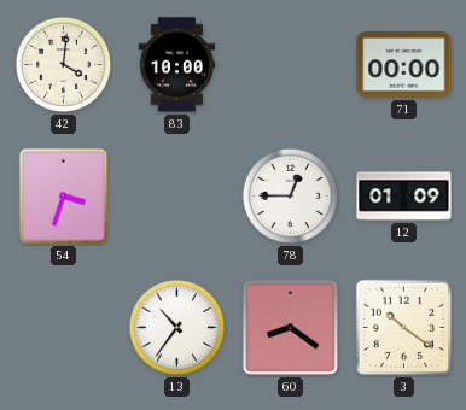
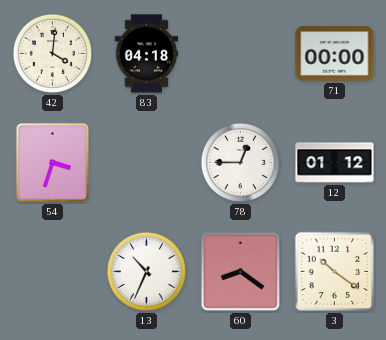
83: 10:00 -> 04:18
12: 01:09 -> 01:12
13: 10:36 -> 10:34
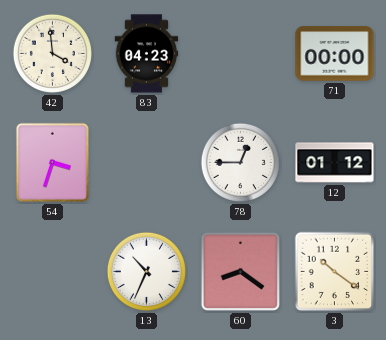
42: 4:01 -> 3:59
83: 04:18 -> 04:23
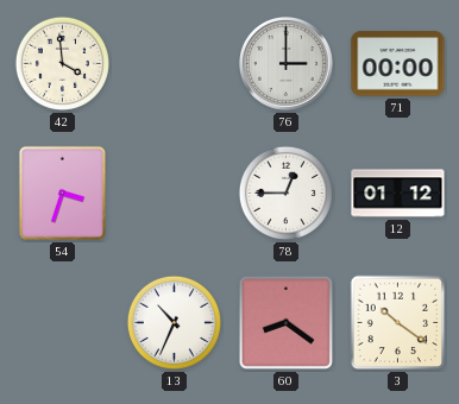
83: 04:23 -> none
76: none -> 3:00
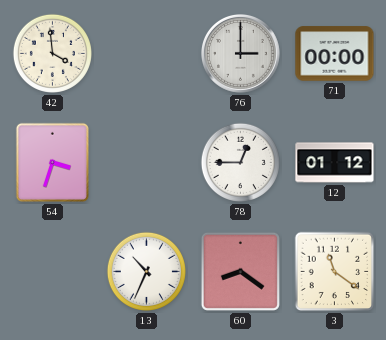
3: 10:21 -> 11:21
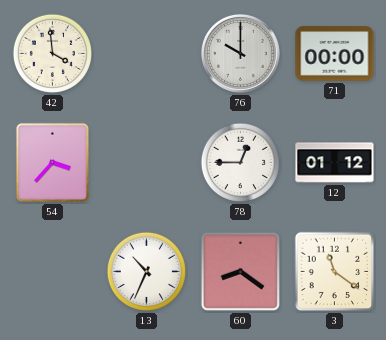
76: 3:00 -> 10:00
54: 3:33 -> 3:37
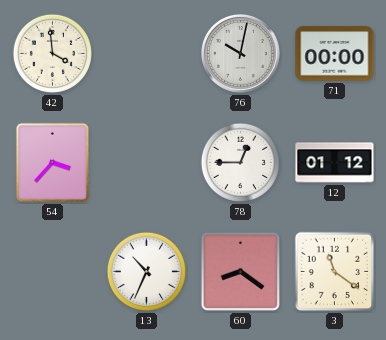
76: 10:00 -> 10:02
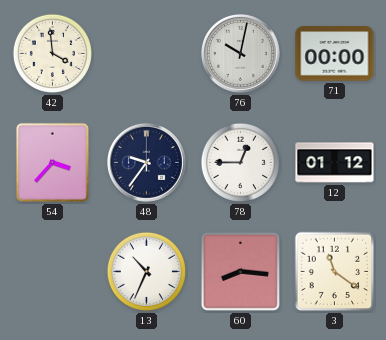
48: none -> 9:36
60: 8:21 -> 8:16
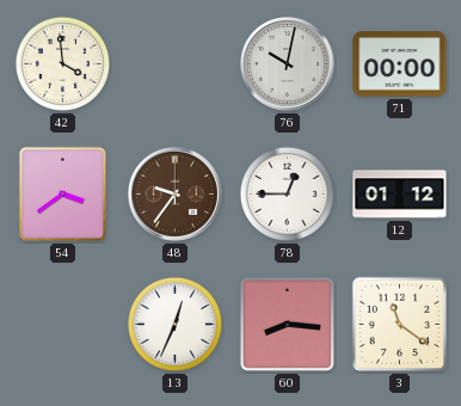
54: 3:37 -> 3:39
48 dial: navy -> brown
13: 10:34 -> 12:34
